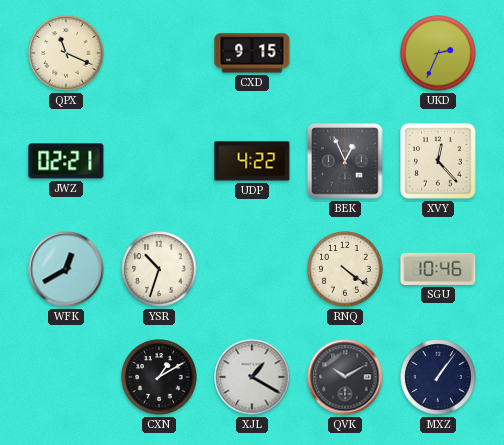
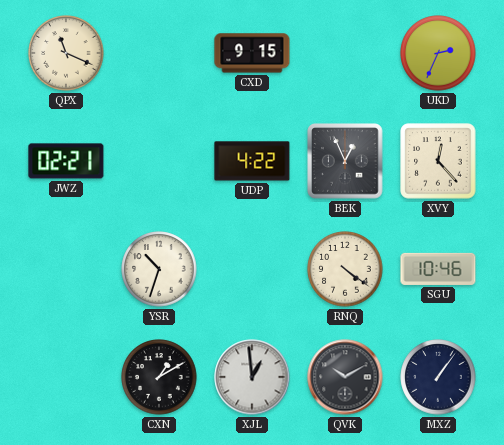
WFK: 12:40 -> none
XJL: 1:20 -> 12:59
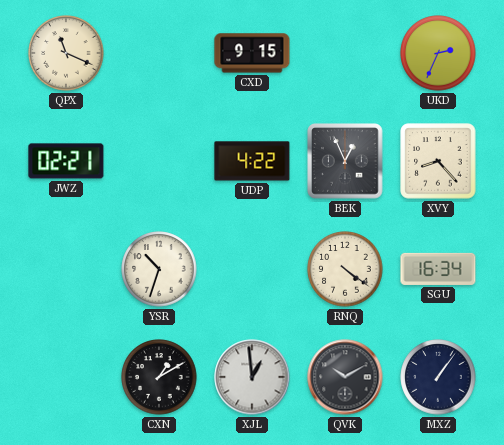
XVY: 12:23 -> 8:23
SGU: 10:46 -> 16:34
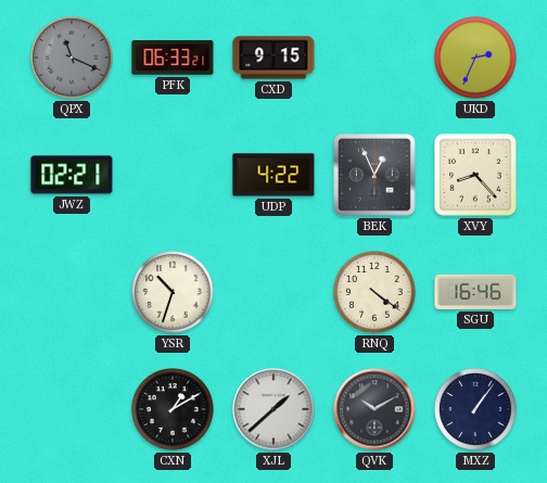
QPX dial: cream -> grey
PFK: none -> 06:33
SGU: 16:34 -> 16:46
XJL: 12:59 -> 1:38
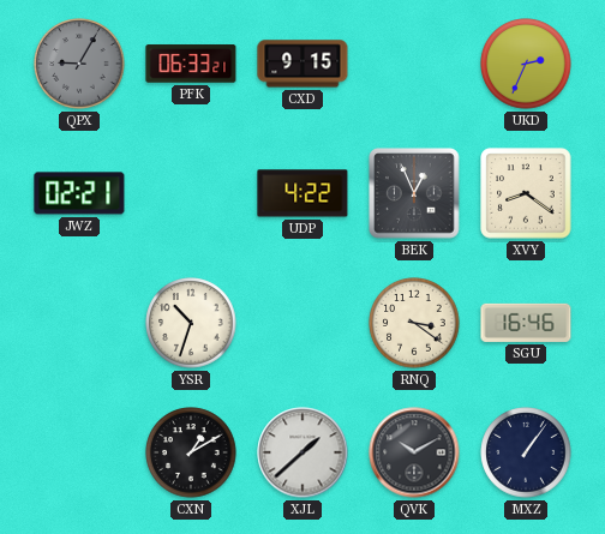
QPX: 11:19 -> 9:05
XVY: 8:23 -> 8:21
RNQ: 4:21 -> 3:21
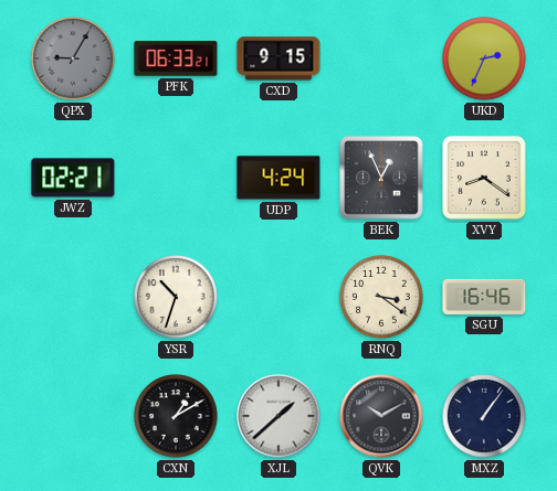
UDP: 4:22 -> 4:24
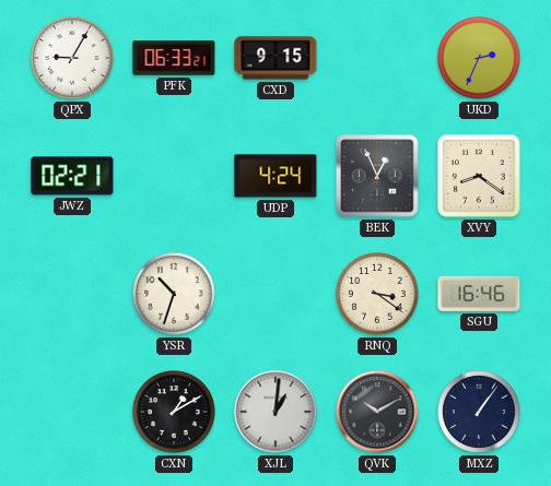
QPX dial: grey -> white
XJL: 1:38 -> 1:01
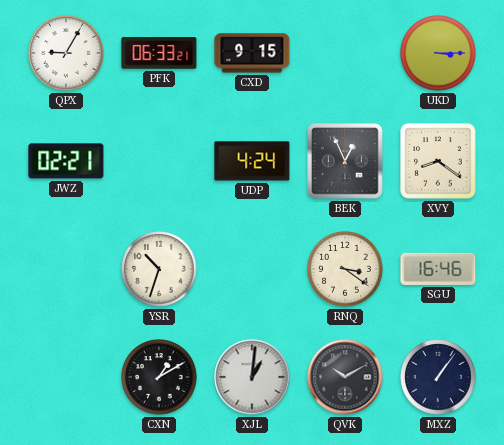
UKD: 2:34 -> 3:15
